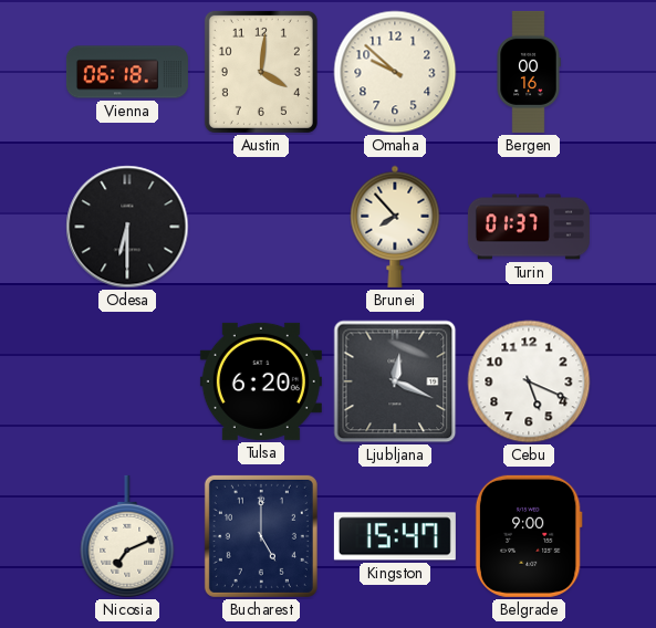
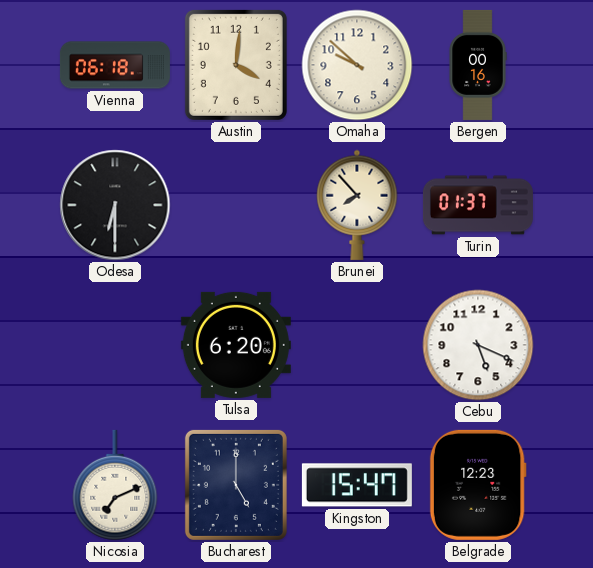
Ljubljana: 12:19 -> none
Belgrade: 9:00 -> 12:23
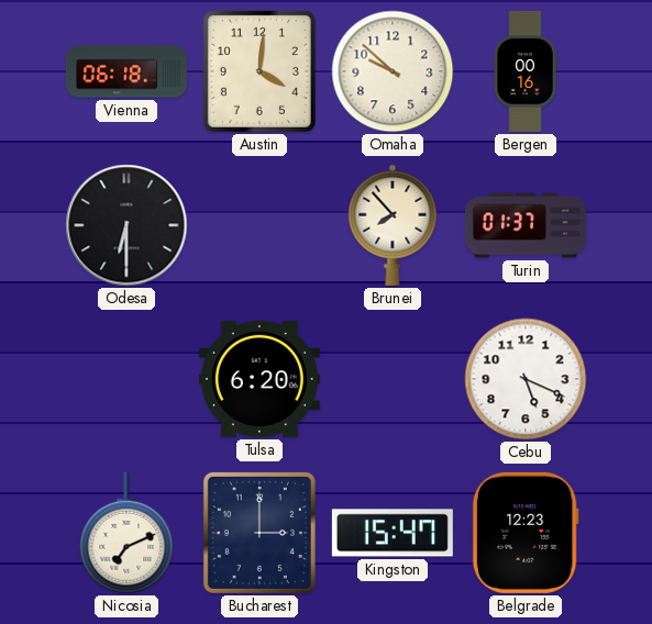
Bucharest: 5:00 -> 3:00
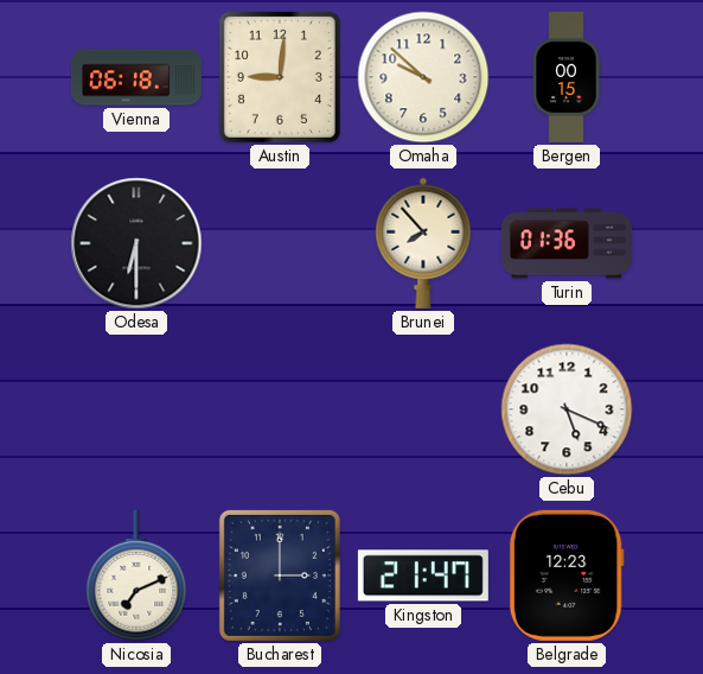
Austin: 4:01 -> 9:01
Bergen: 00:16 -> 00:15
Turin: 01:37 -> 01:36
Tulsa: 6:20 -> none
Kingston: 15:47 -> 21:47
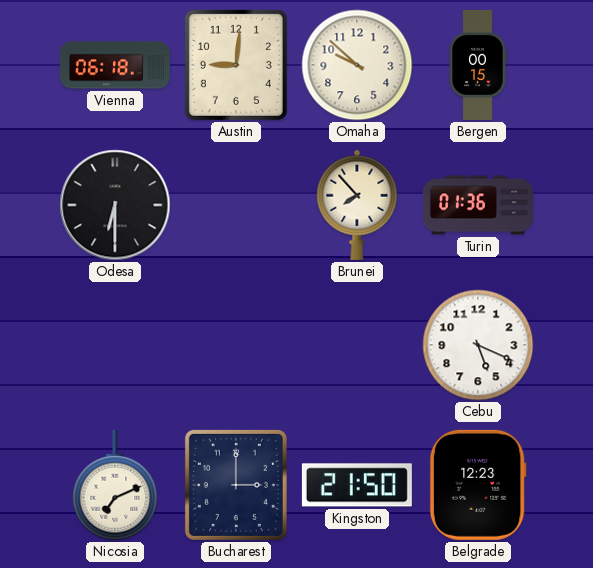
Kingston: 21:47 -> 21:50
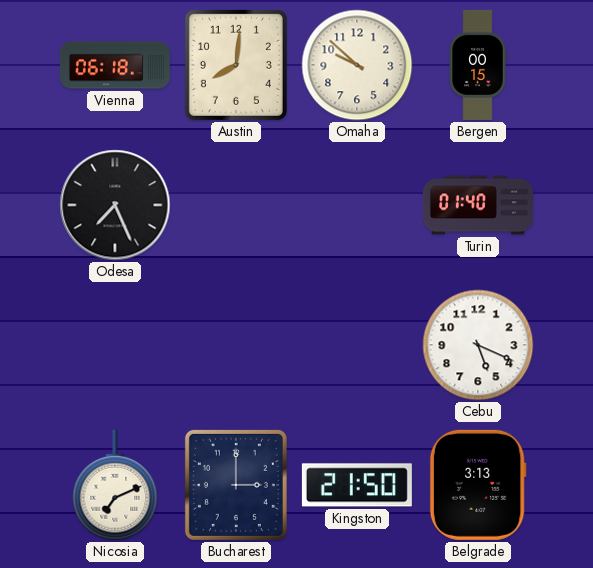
Austin: 9:01 -> 8:01
Odesa: 6:30 -> 7:26
Brunei: 7:53 -> none
Turin: 01:36 -> 01:40
Belgrade: 12:23 -> 3:13
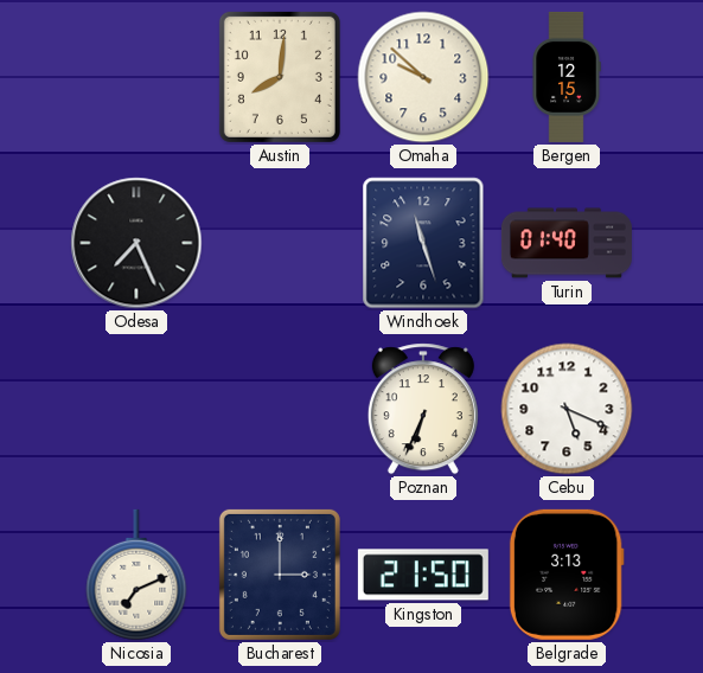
Vienna: 06:18 -> none
Bergen: 00:15 -> 12:15
Windhoek: none -> 11:27
Poznan: none -> 6:34
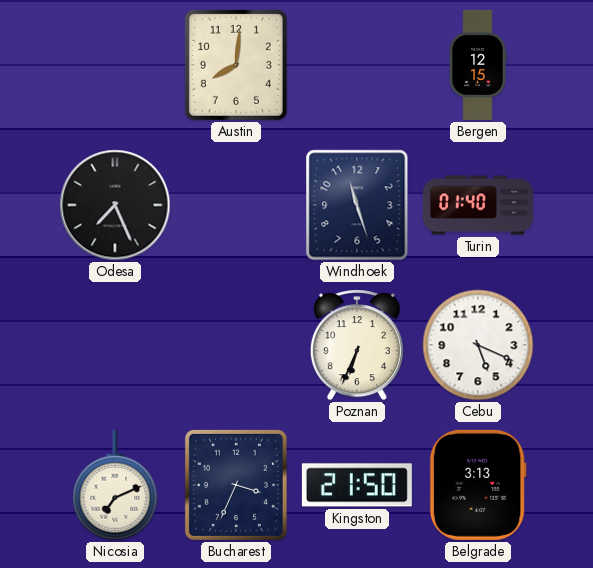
Omaha: 9:52 -> none
Bucharest: 3:00 -> 3:34
